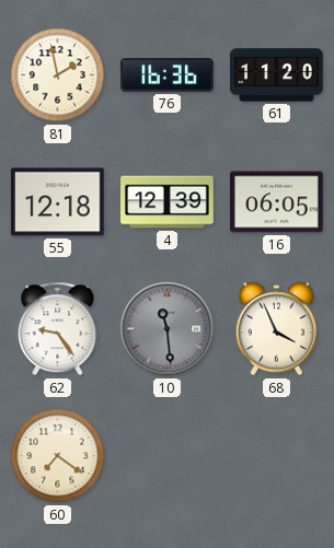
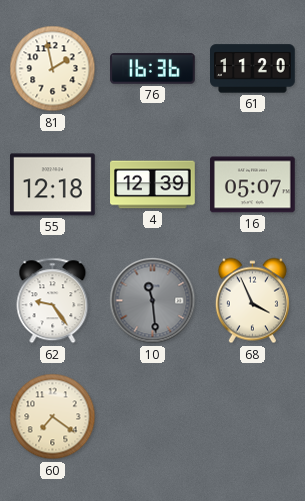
16: 06:05 -> 05:07
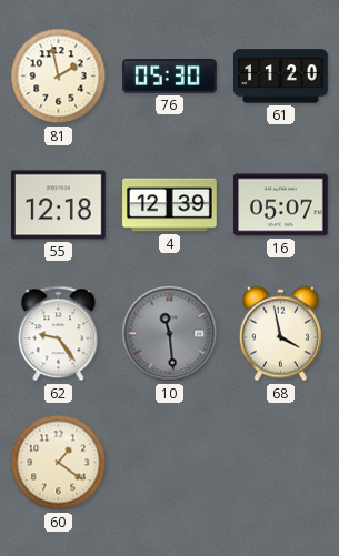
76: 16:36 -> 05:30
68: 3:56 -> 3:58
60: 7:21 -> 1:21
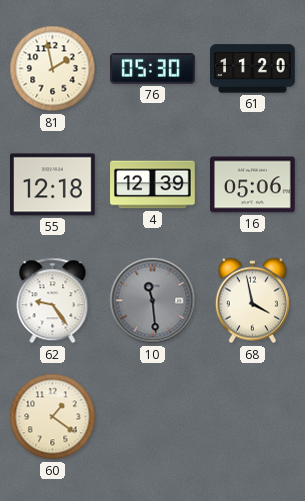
16: 05:07 -> 05:06
